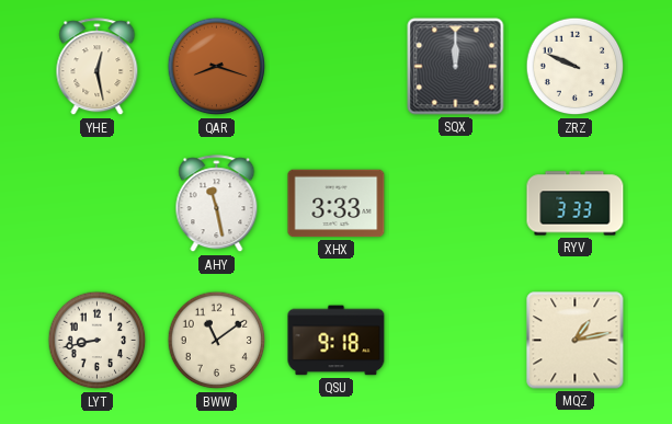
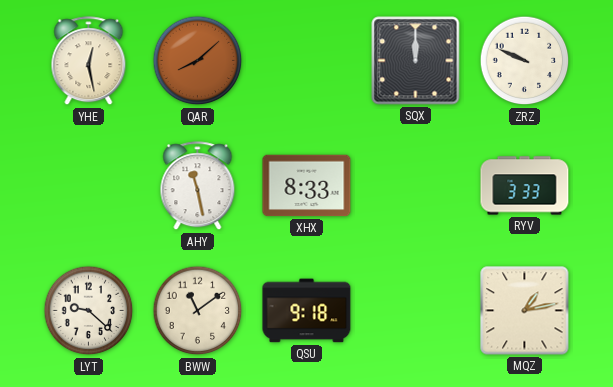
QAR: 8:18 -> 8:08
XHX: 3:33 -> 8:33
LYT: 8:43 -> 9:22
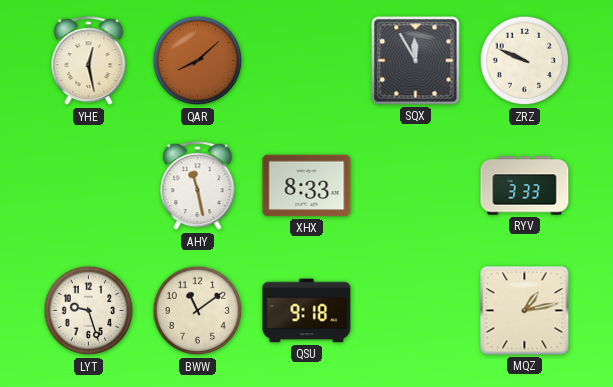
SQX: 12:00 -> 11:55
LYT: 9:22 -> 9:27
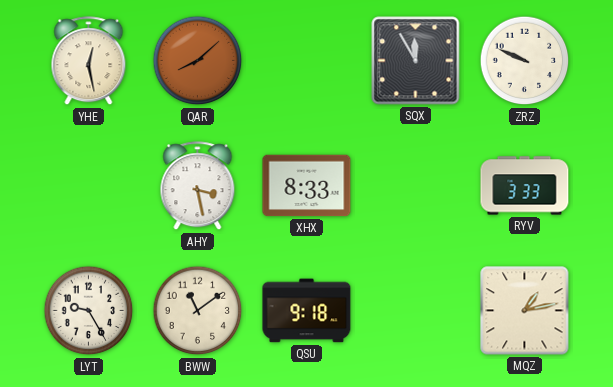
AHY: 11:28 -> 3:28
LYT: 9:27 -> 9:25
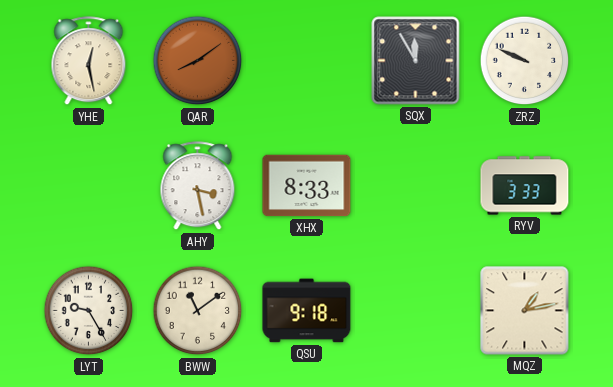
QAR: 8:08 -> 8:09
